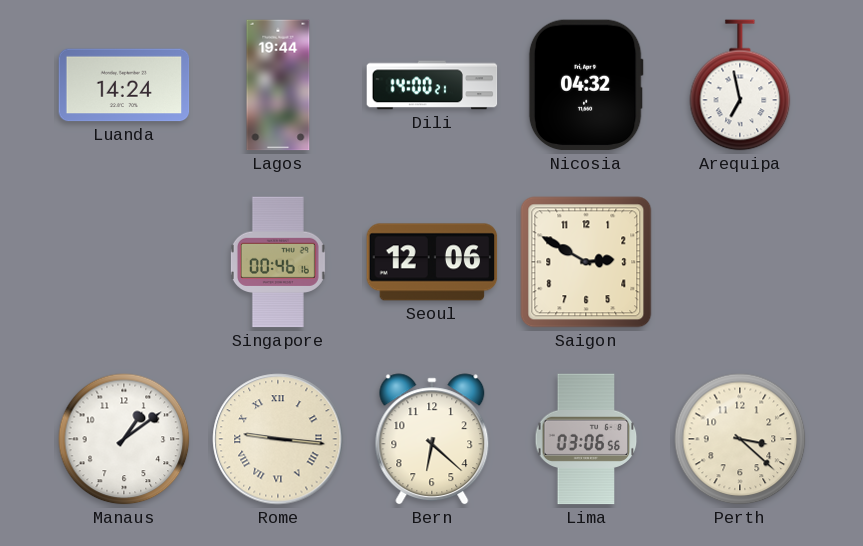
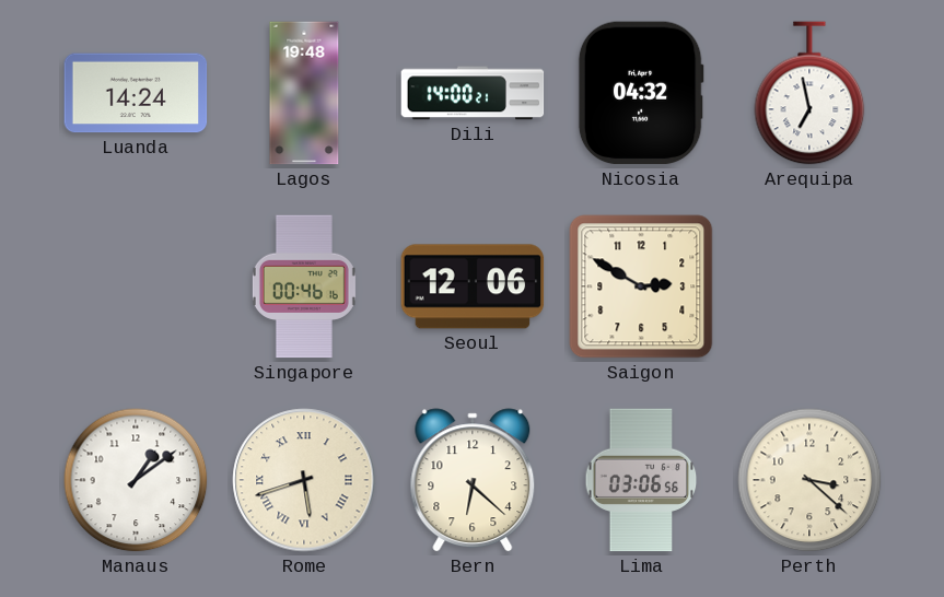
Lagos: 19:44 -> 19:48
Rome: 9:16 -> 5:42
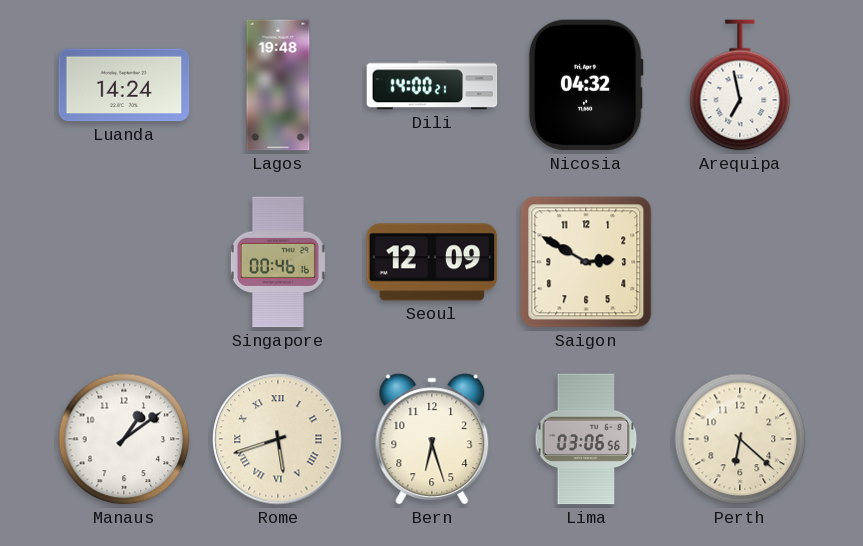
Seoul: 12:06 -> 12:09
Bern: 6:22 -> 6:27
Perth: 3:22 -> 6:22
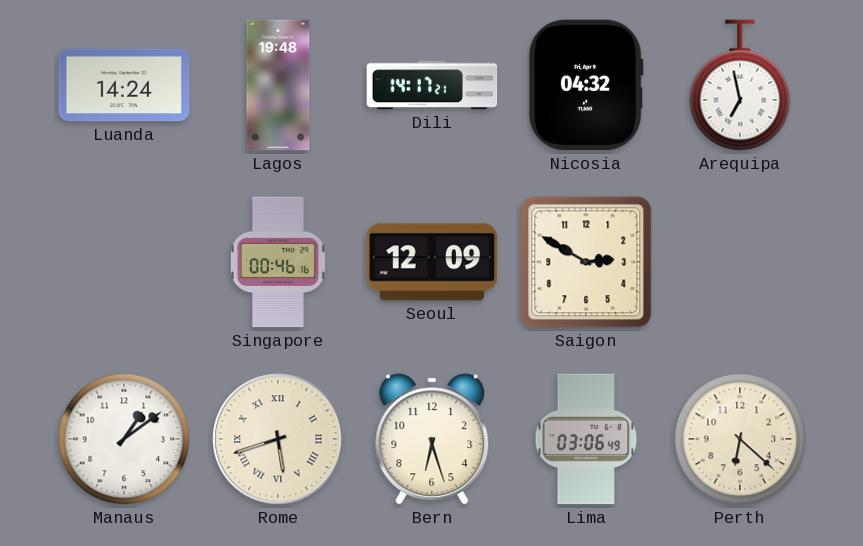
Dili: 14:00 -> 14:17
Lima: 03:06:56 -> 03:06:49
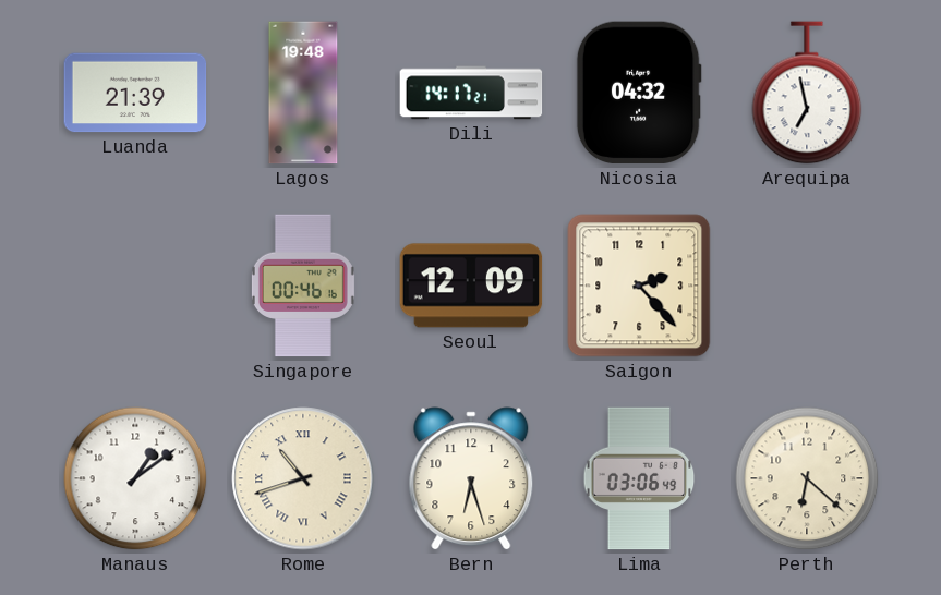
Luanda: 14:24 -> 21:39
Saigon: 2:50 -> 2:23
Rome: 5:42 -> 10:42
